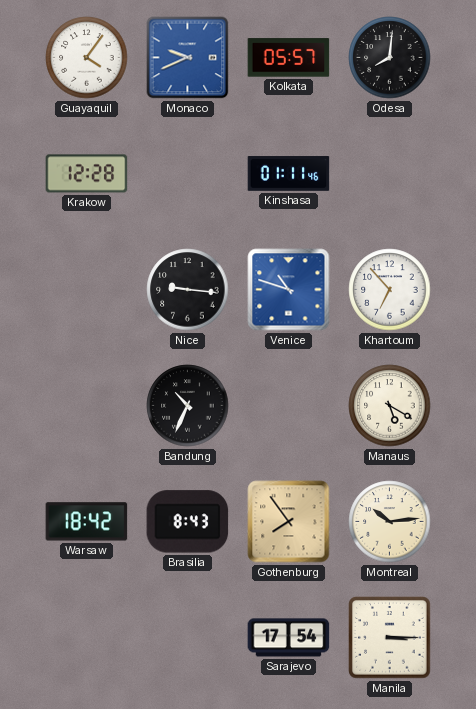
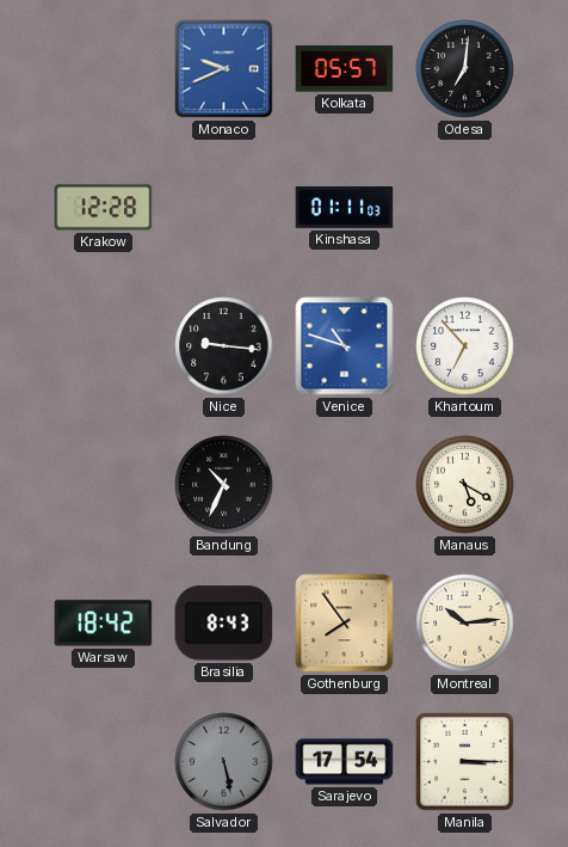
Guayaquil: 4:06 -> none
Odesa: 8:01 -> 7:01
Kinshasa: 01:11:46 -> 01:11:03
Salvador: none -> 5:28
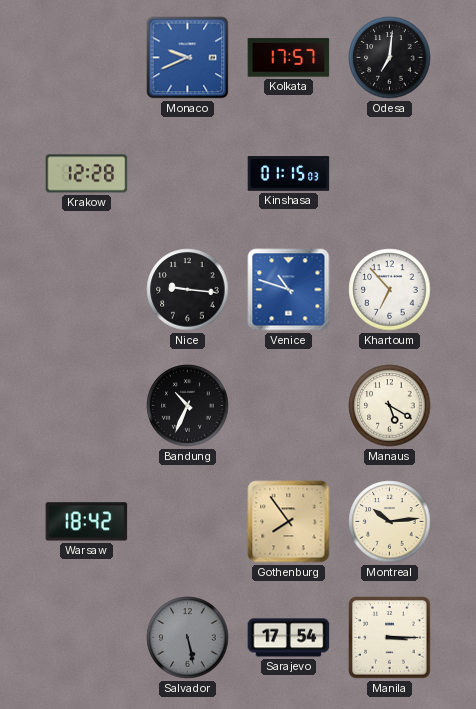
Kolkata: 05:57 -> 17:57
Kinshasa: 01:11 -> 01:15
Brasilia: 8:43 -> none
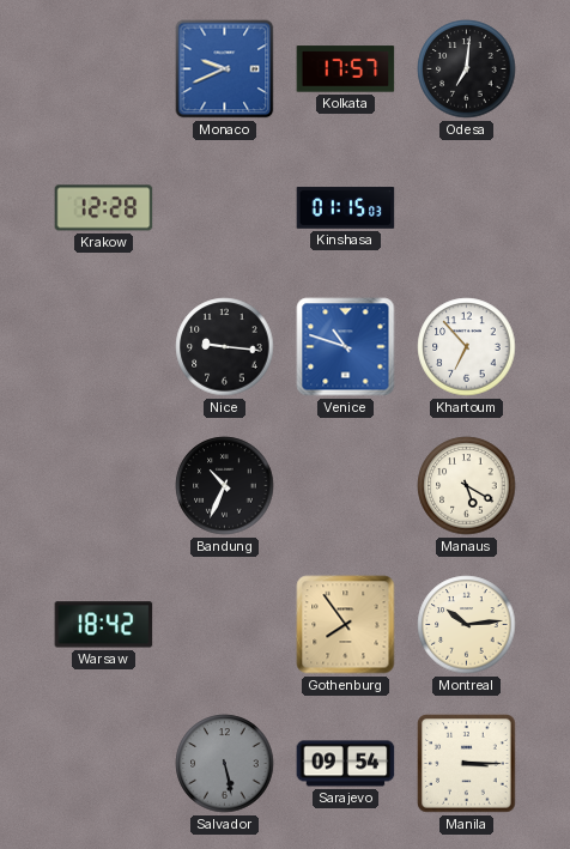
Sarajevo: 17:54 -> 09:54
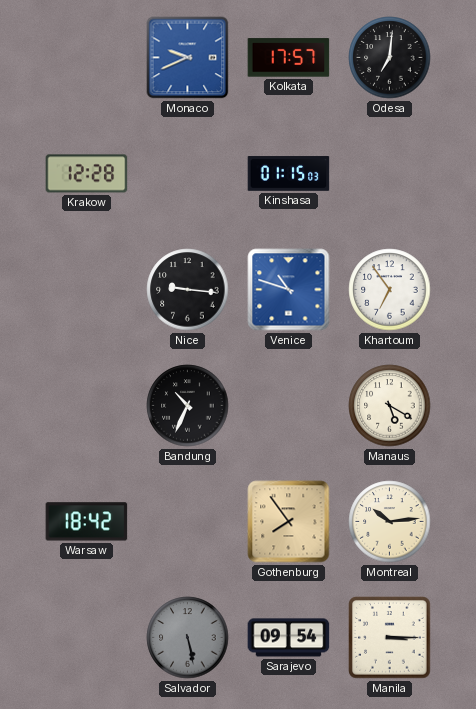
Khartoum: 6:53 -> 6:54
